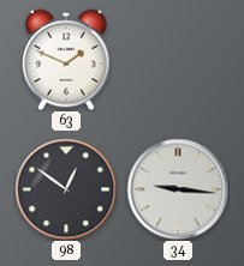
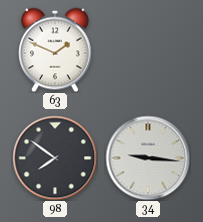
98: 12:51 -> 7:51
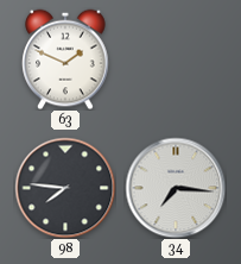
98: 7:51 -> 7:46
34: 9:16 -> 7:16
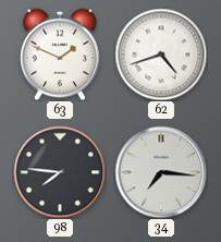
62: none -> 4:42
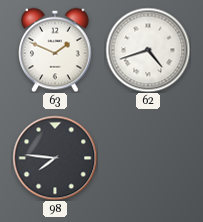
34: 7:16 -> none
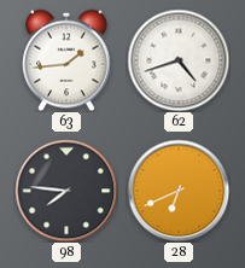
63: 1:49 -> 1:44
28: none -> 6:41
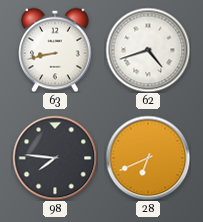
63: 1:44 -> 8:43
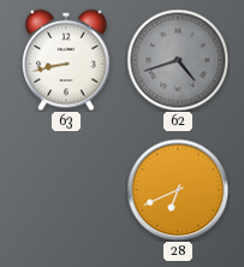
62 dial: white -> grey
98: 7:46 -> none
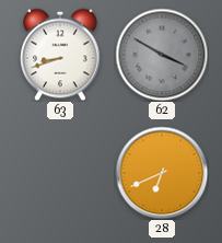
63: 8:43 -> 8:42
62: 4:42 -> 3:50
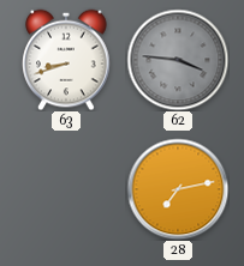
62: 3:50 -> 3:46
28: 6:41 -> 7:13
